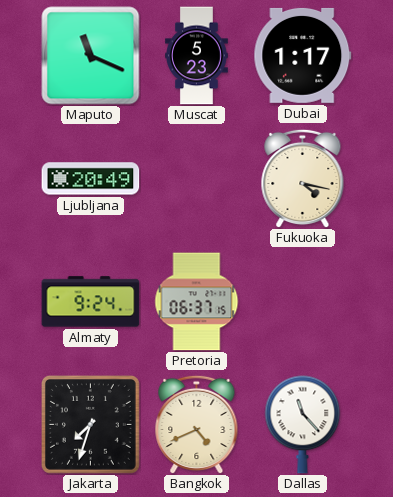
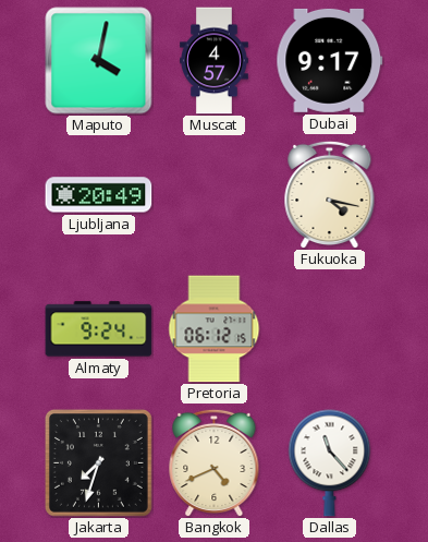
Maputo: 11:19 -> 4:02
Muscat: 5:23 -> 4:57
Dubai: 1:17 -> 9:17
Pretoria: 06:37 -> 06:12
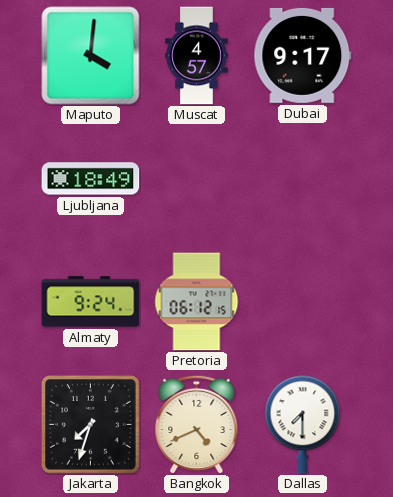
Maputo: 4:02 -> 4:01
Ljubljana: 20:49 -> 18:49
Fukuoka: 4:17 -> none
Dallas: 11:23 -> 7:30
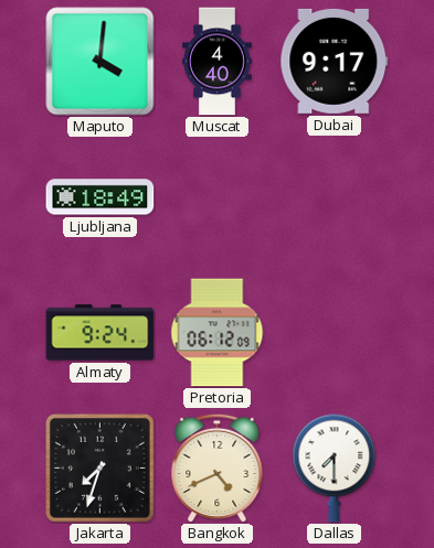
Muscat: 4:57 -> 4:40
Pretoria: 06:12:15 -> 06:12:09
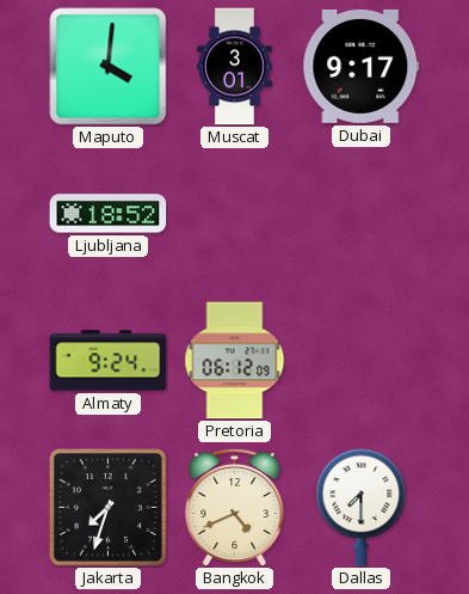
Muscat: 4:40 -> 3:01
Ljubljana: 18:49 -> 18:52
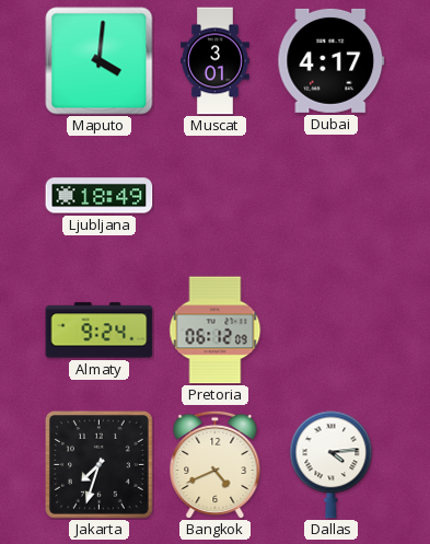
Dubai: 9:17 -> 4:17
Ljubljana: 18:52 -> 18:49
Dallas: 7:30 -> 4:14
